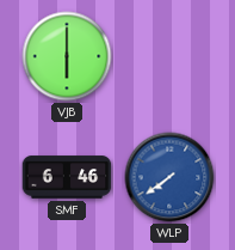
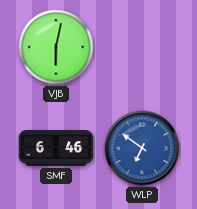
VJB: 6:00 -> 6:02
WLP: 7:39 -> 6:51
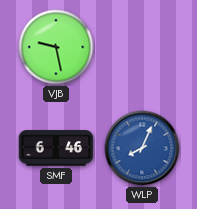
VJB: 6:02 -> 9:28
WLP: 6:51 -> 8:04
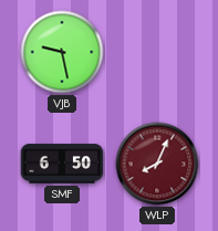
SMF: 6:46 -> 6:50
WLP dial: blue -> burgundy
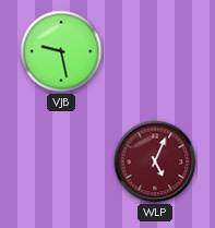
SMF: 6:50 -> none
WLP: 8:04 -> 5:04
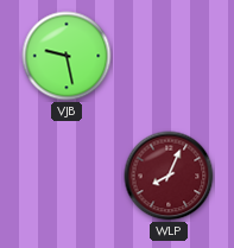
WLP: 5:04 -> 8:04
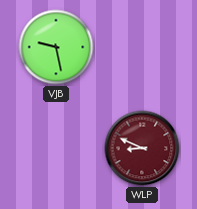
WLP: 8:04 -> 8:49
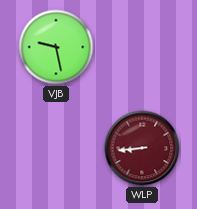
WLP: 8:49 -> 8:44
